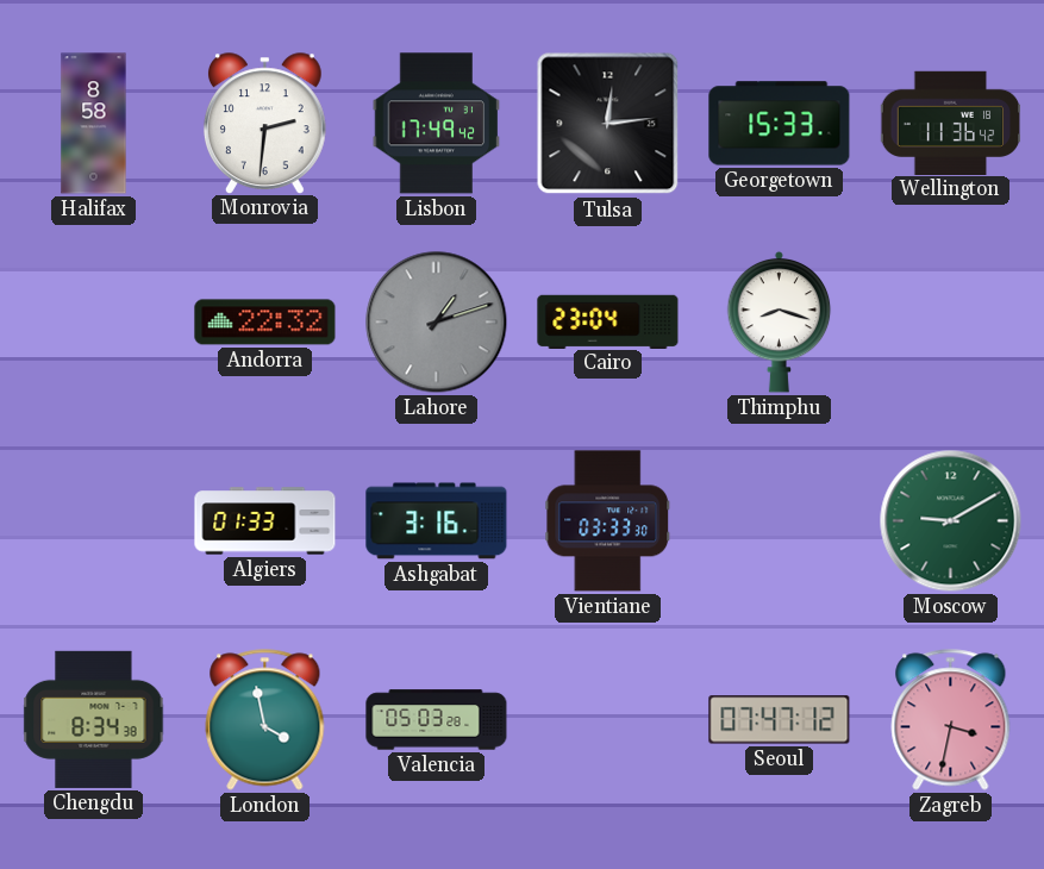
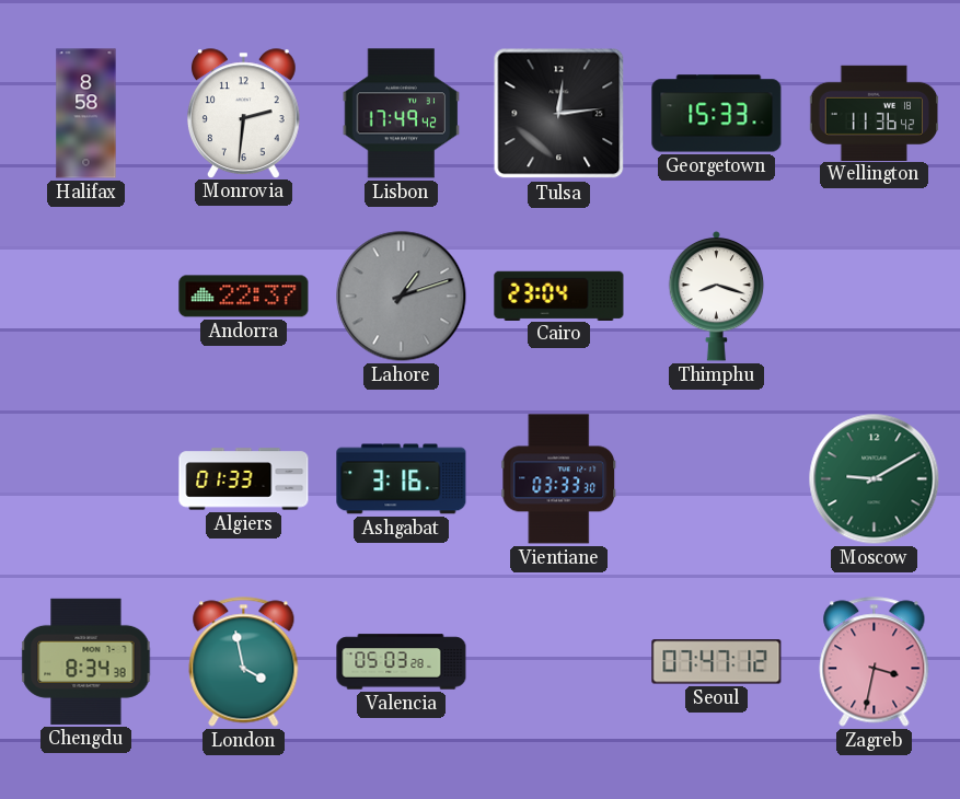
Andorra: 22:32 -> 22:37
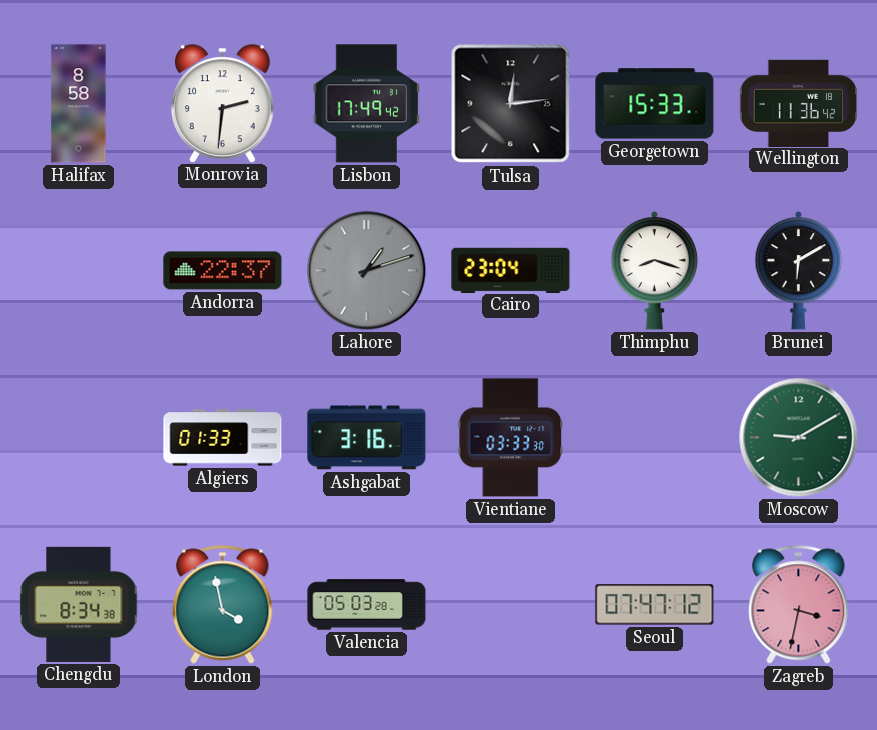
Brunei: none -> 6:10
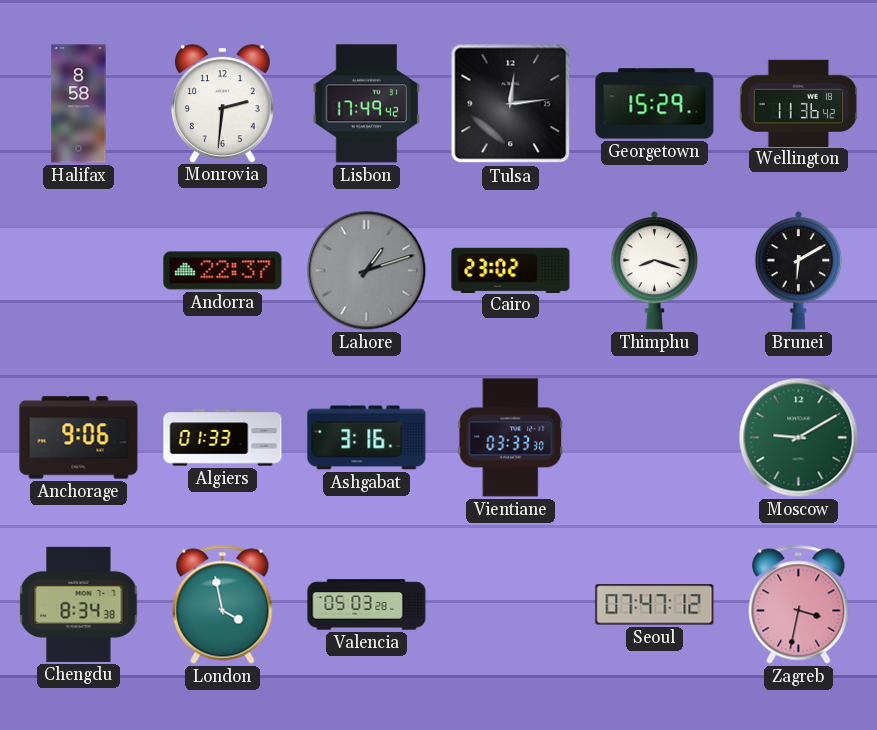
Georgetown: 15:33 -> 15:29
Cairo: 23:04 -> 23:02
Anchorage: none -> 9:06
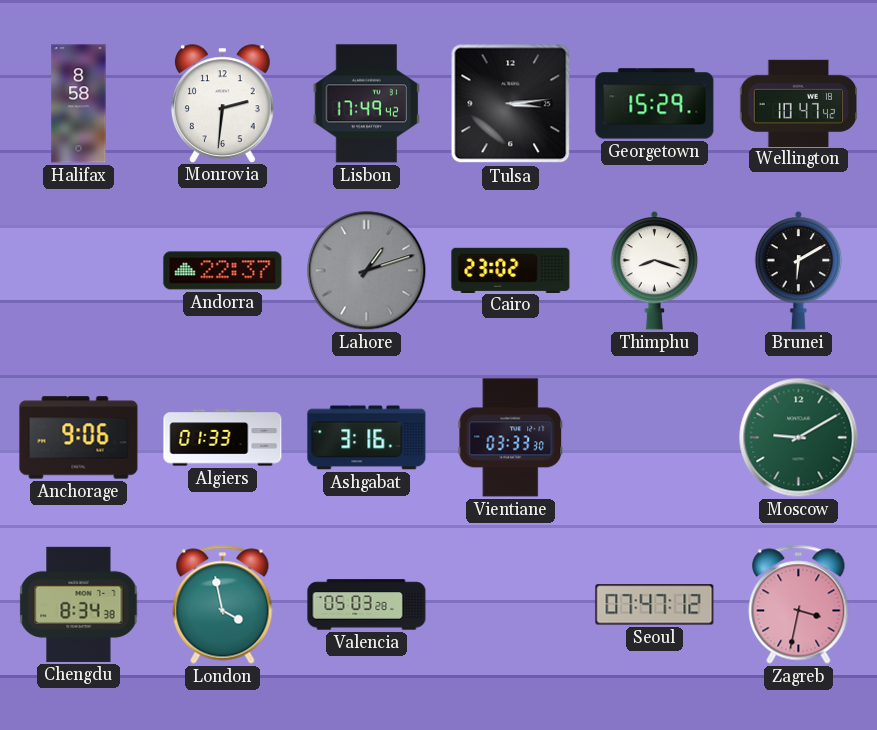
Tulsa: 12:14 -> 3:14
Wellington: 11:36 -> 10:47
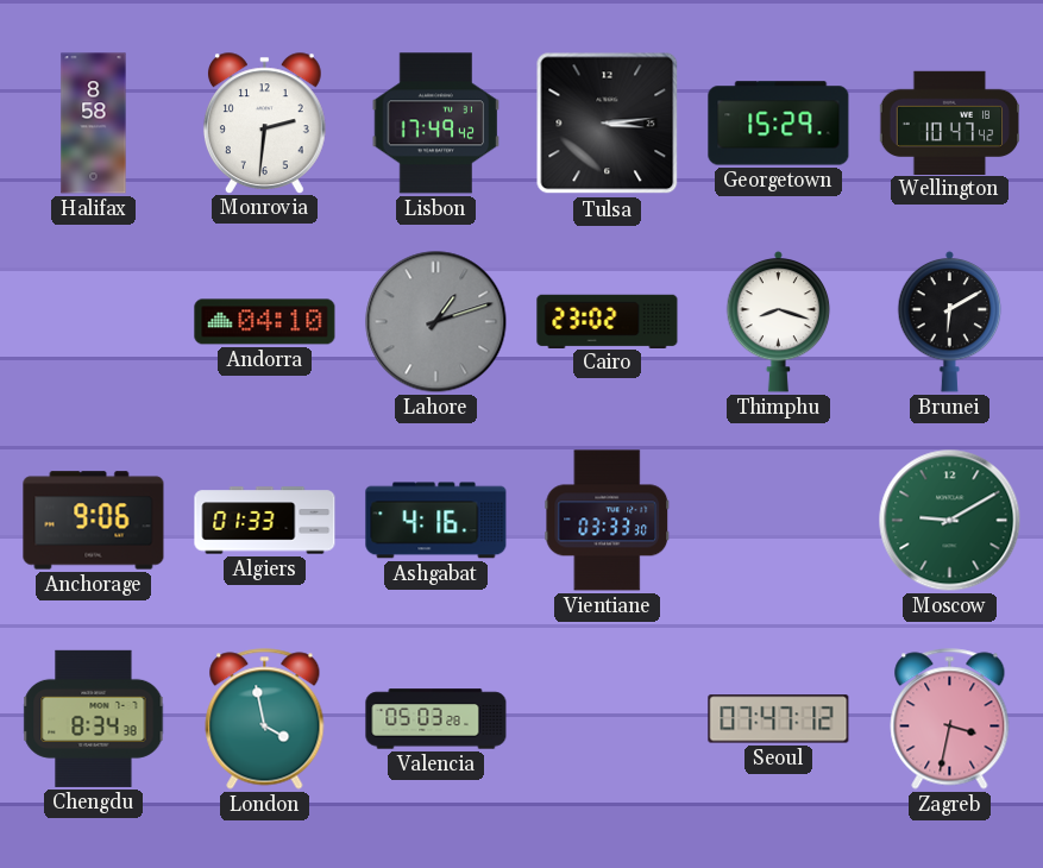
Andorra: 22:37 -> 04:10
Ashgabat: 3:16 -> 4:16
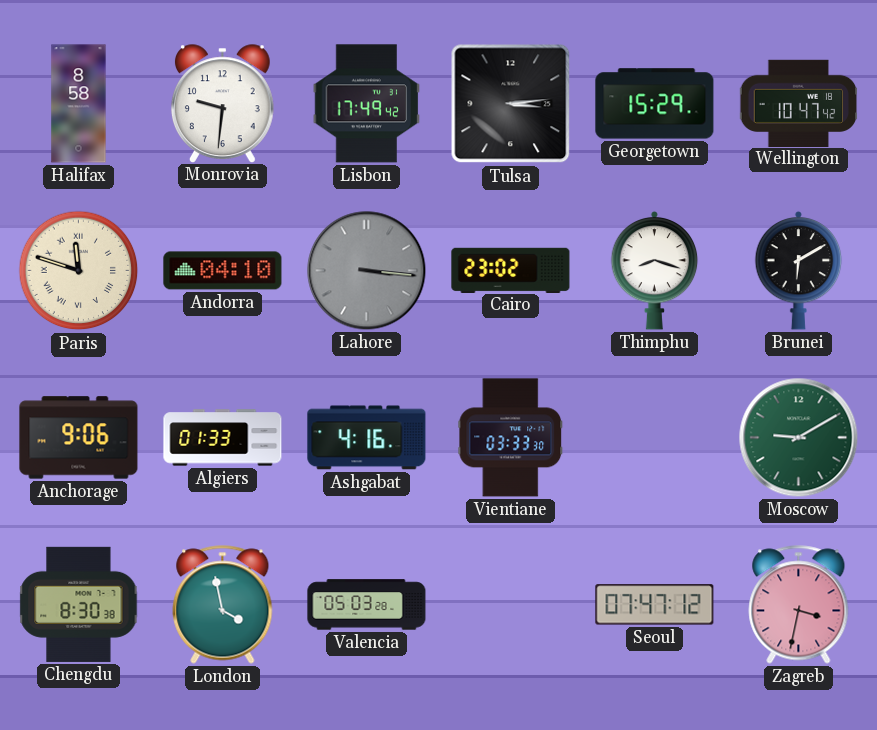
Monrovia: 2:31 -> 9:31
Paris: none -> 11:48
Lahore: 1:12 -> 3:16
Chengdu: 8:34 -> 8:30
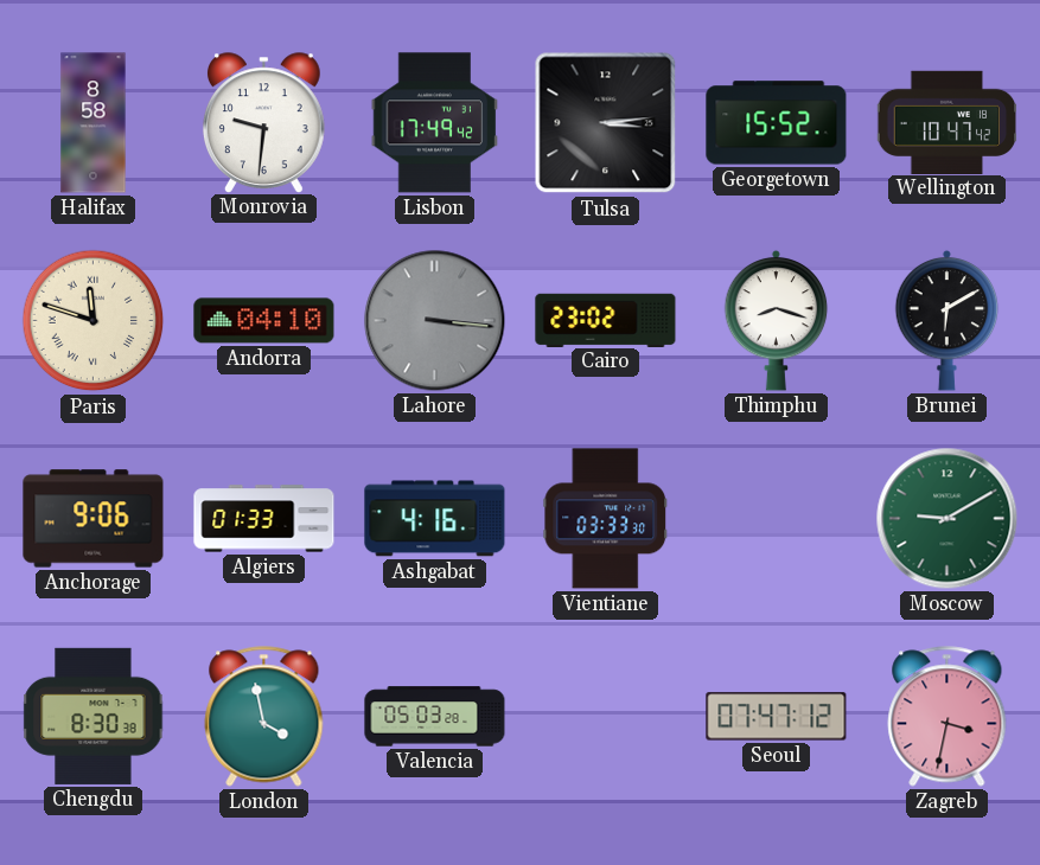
Georgetown: 15:29 -> 15:52
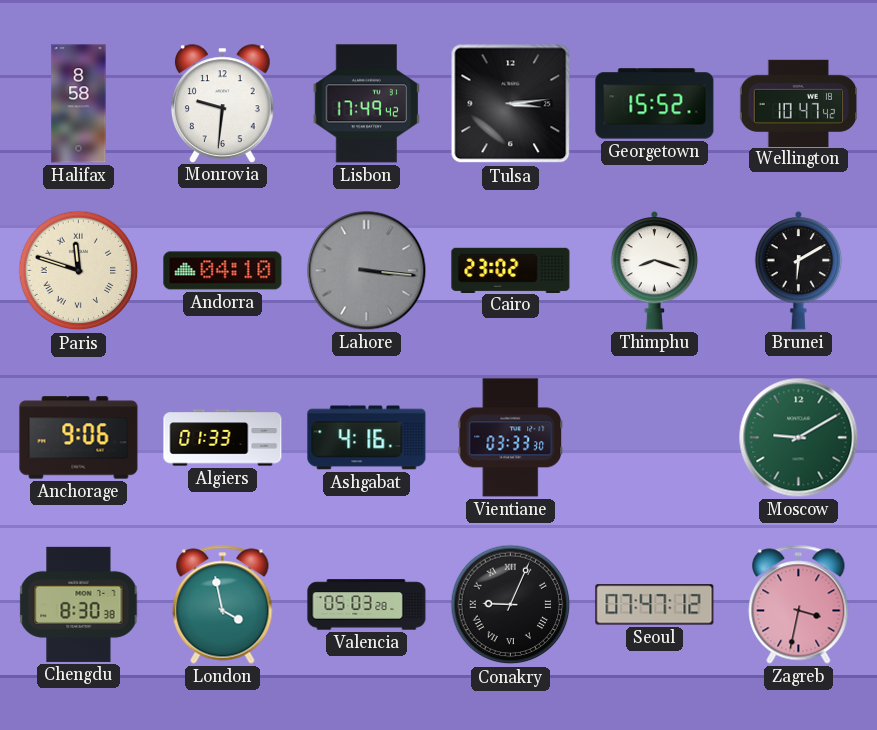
Conakry: none -> 9:04
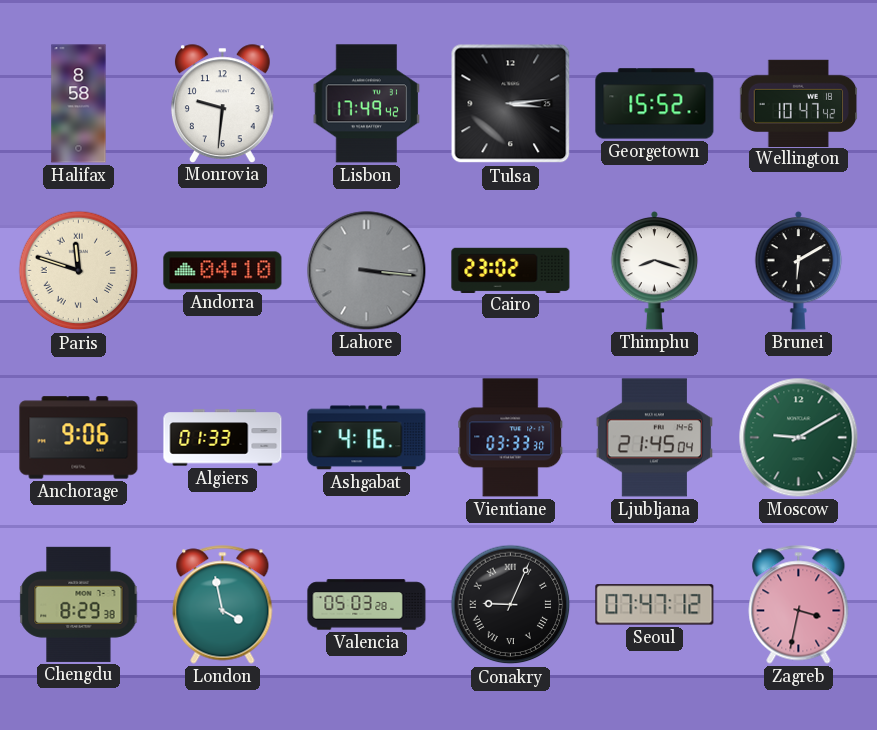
Ljubljana: none -> 21:45
Chengdu: 8:30 -> 8:29
